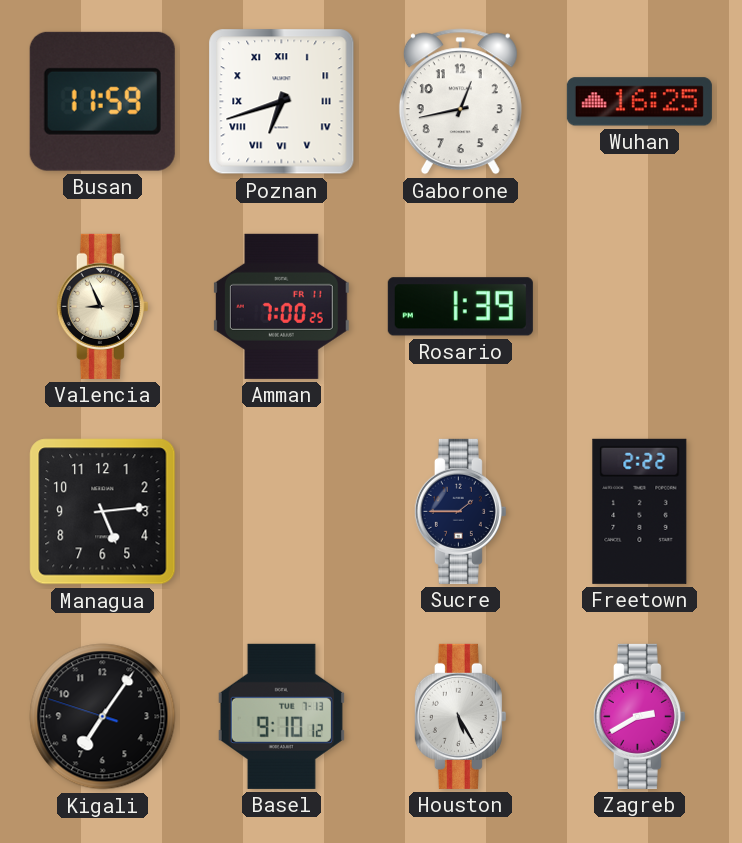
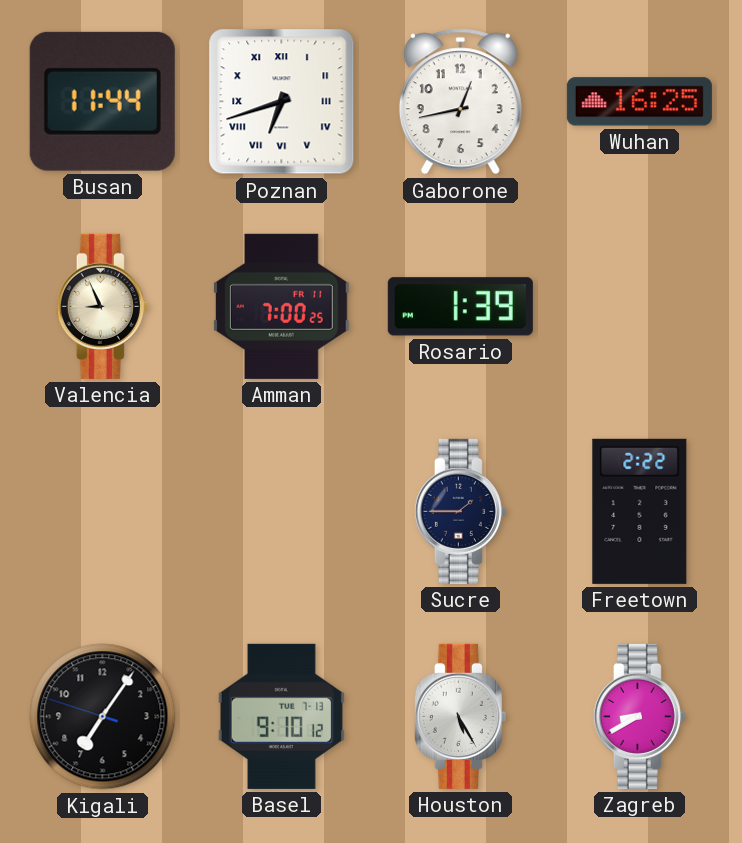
Busan: 11:59 -> 11:44
Managua: 5:14 -> none
Zagreb: 2:40 -> 8:40
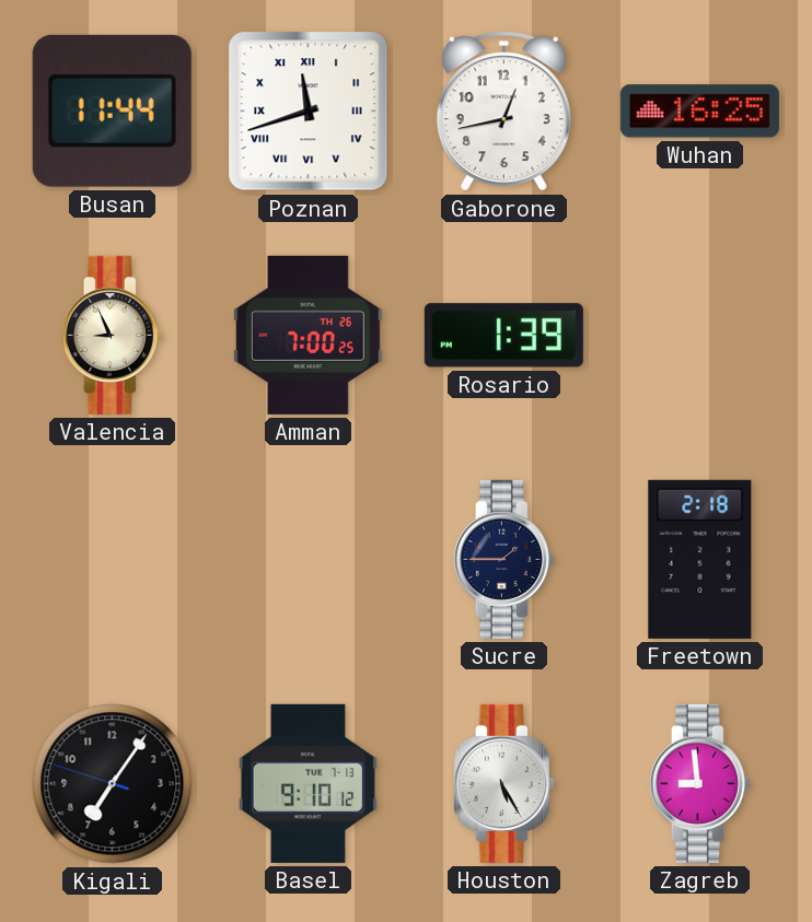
Poznan: 6:42 -> 11:42
Amman date: FR 11 -> TH 26
Freetown: 2:22 -> 2:18
Zagreb: 8:40 -> 8:59
